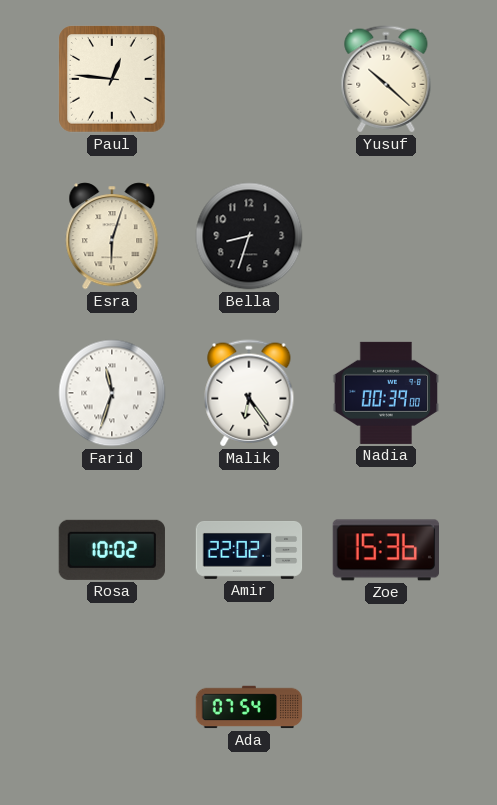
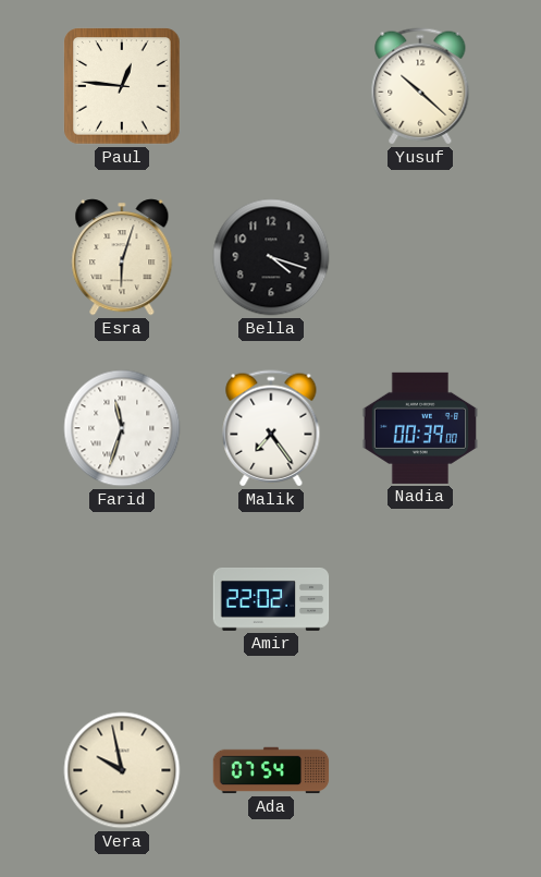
Bella: 8:33 -> 4:18
Malik: 6:24 -> 7:24
Rosa: 10:02 -> none
Zoe: 15:36 -> none
Vera: none -> 9:58
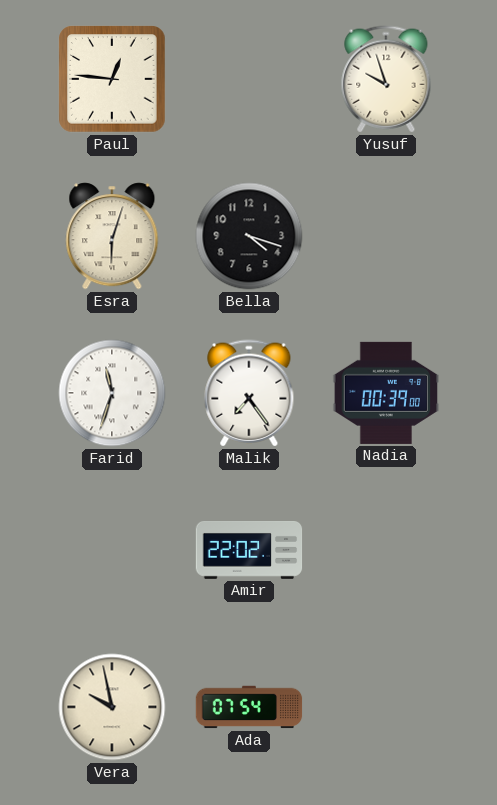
Yusuf: 10:22 -> 9:57
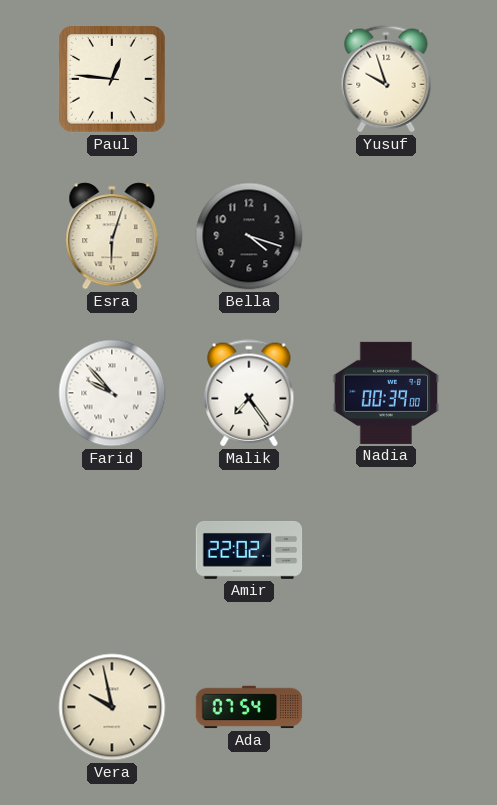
Farid: 11:33 -> 9:53
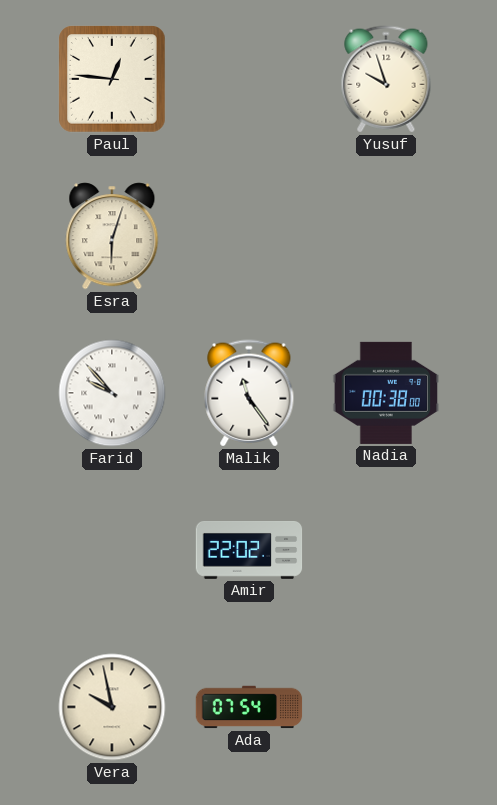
Bella: 4:18 -> none
Malik: 7:24 -> 11:24
Nadia: 00:39 -> 00:38
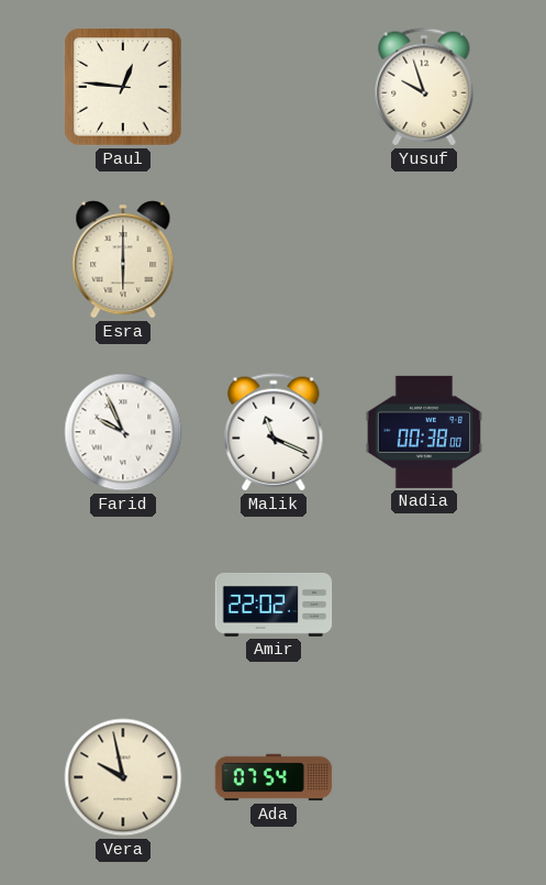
Esra: 6:03 -> 6:00
Farid: 9:53 -> 9:56
Malik: 11:24 -> 11:19
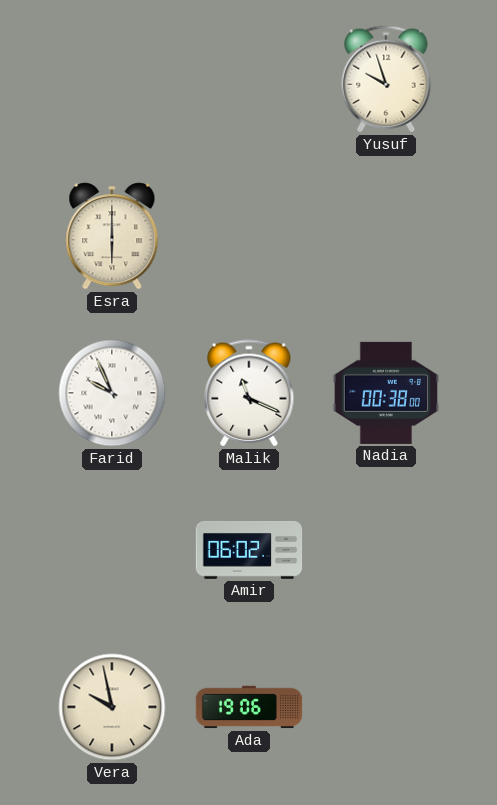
Paul: 12:46 -> none
Amir: 22:02 -> 06:02
Ada: 07:54 -> 19:06
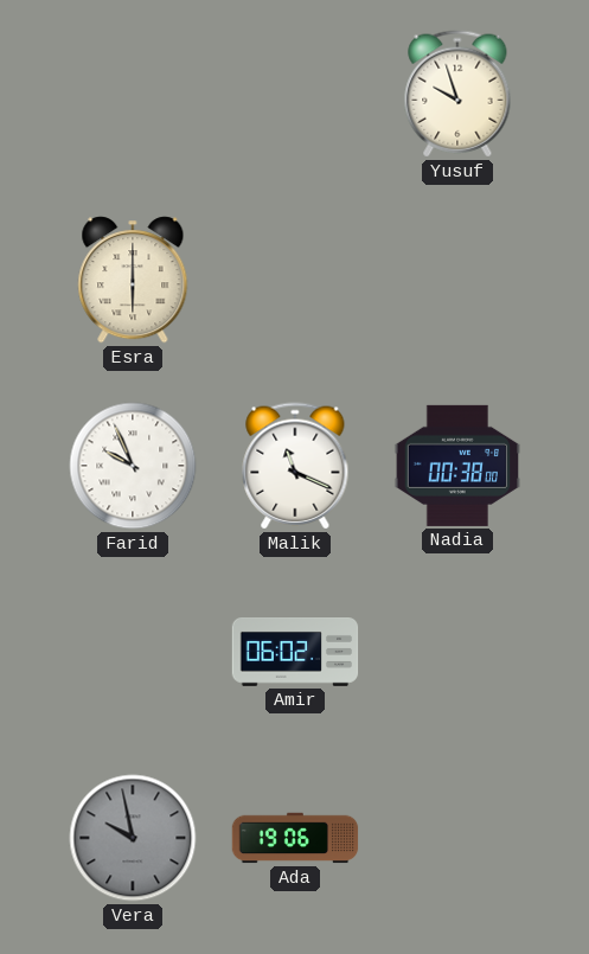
Vera dial: cream -> grey
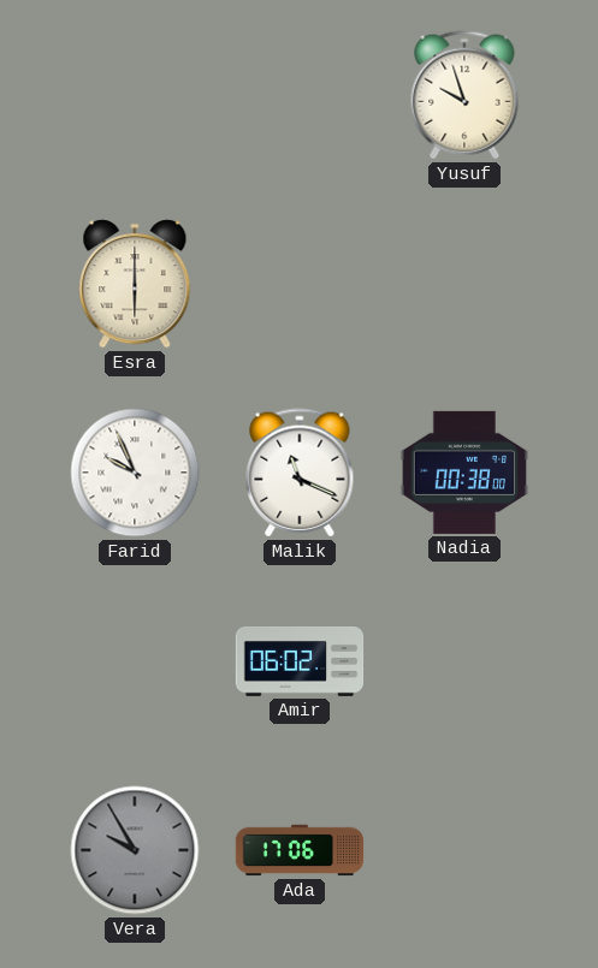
Vera: 9:58 -> 9:55
Ada: 19:06 -> 17:06
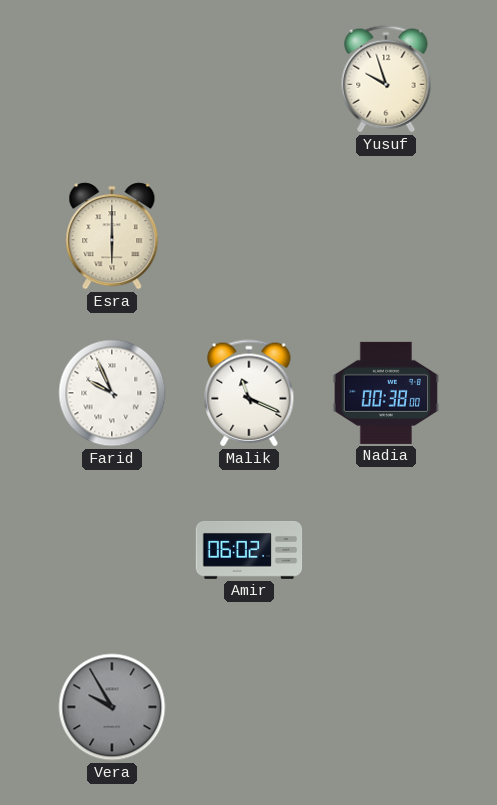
Ada: 17:06 -> none
